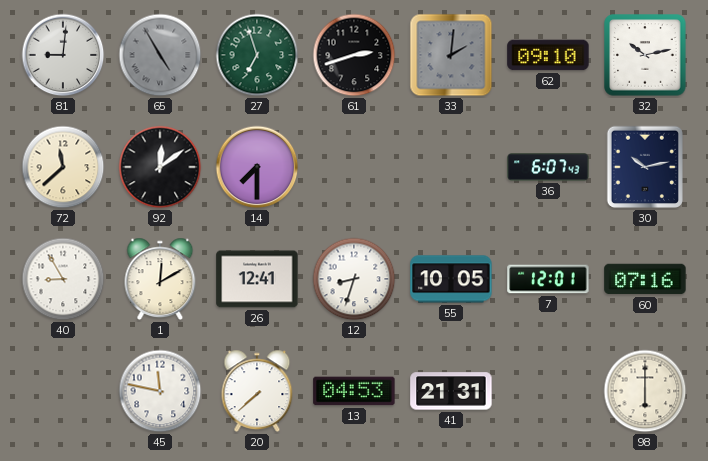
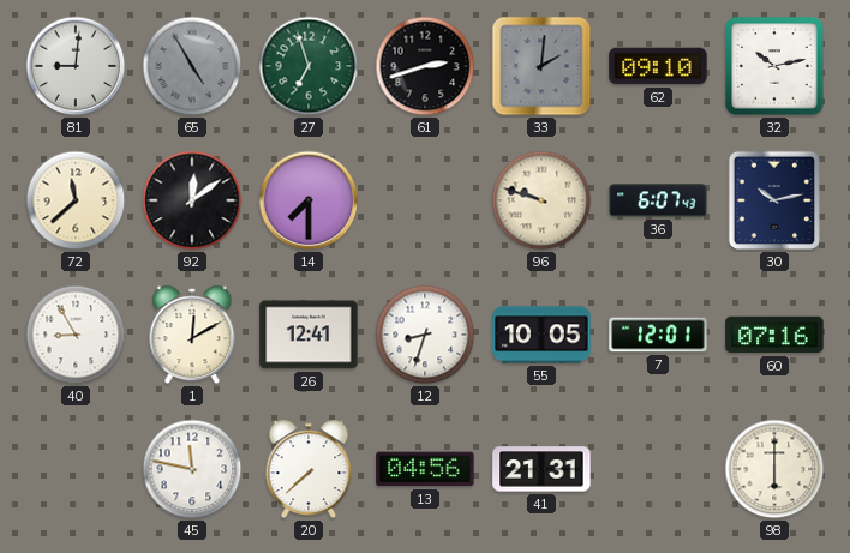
96: none -> 9:48
13: 04:53 -> 04:56
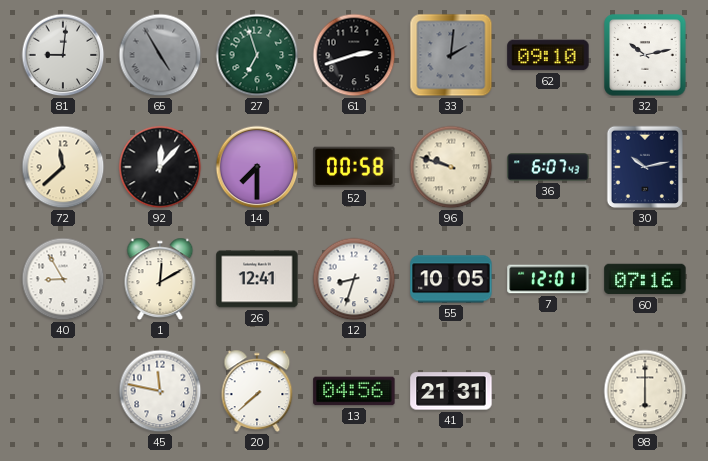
92: 12:09 -> 12:07
52: none -> 00:58
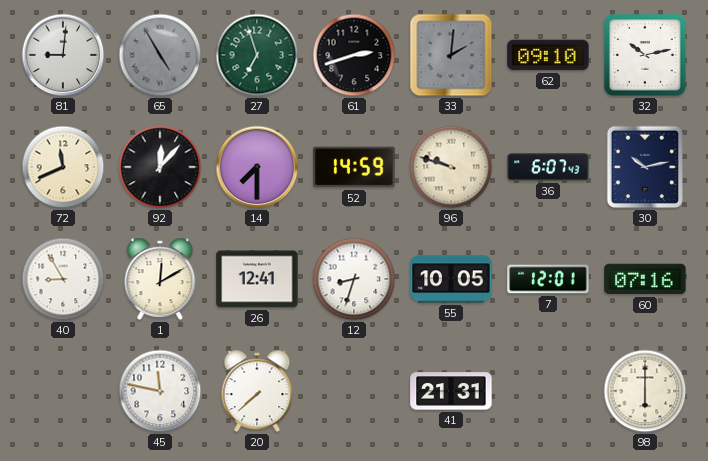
72: 11:38 -> 11:41
52: 00:58 -> 14:59
13: 04:56 -> none
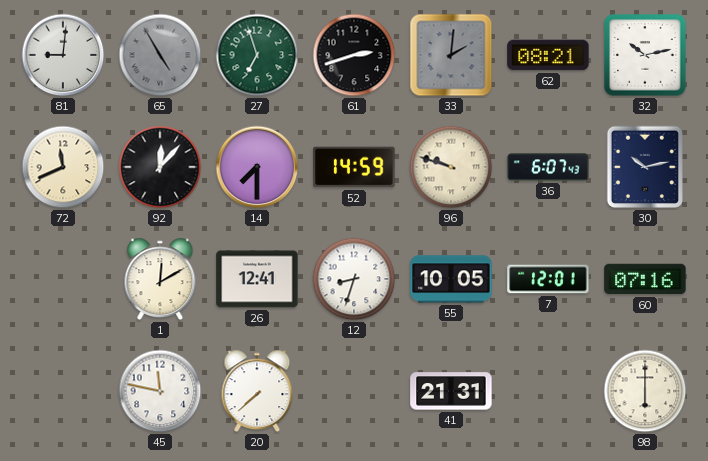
62: 09:10 -> 08:21
40: 8:55 -> none
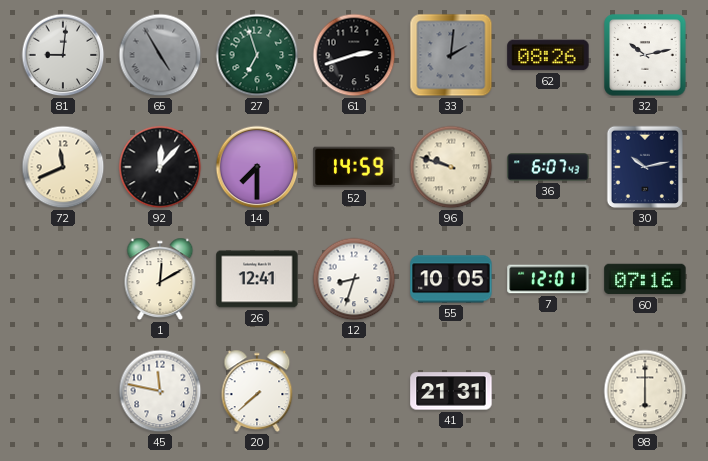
62: 08:21 -> 08:26
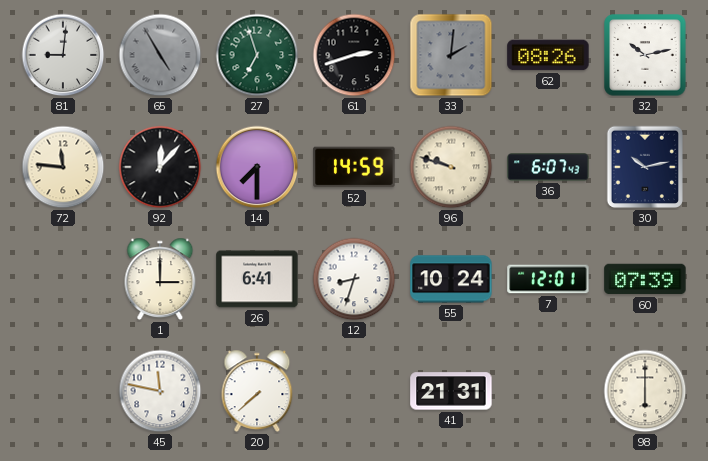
72: 11:41 -> 11:46
1: 12:10 -> 3:00
26: 12:41 -> 6:41
55: 10:05 -> 10:24
60: 07:16 -> 07:39
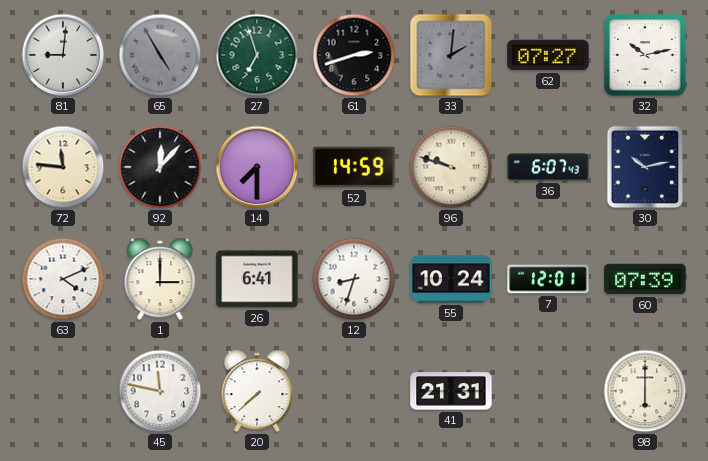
62: 08:26 -> 07:27
63: none -> 4:11
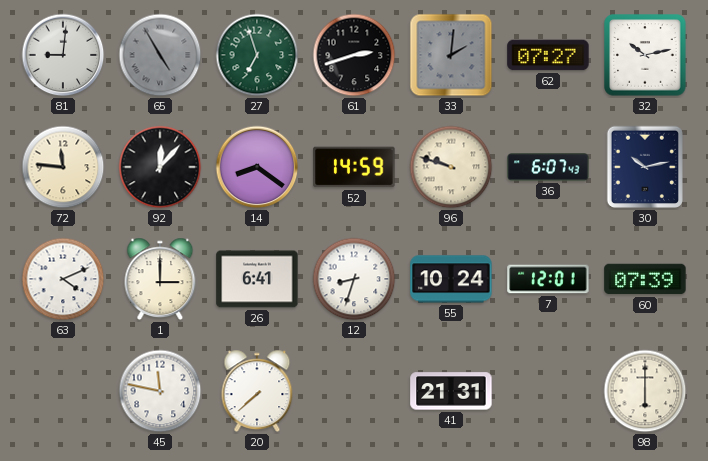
14: 7:30 -> 8:21
